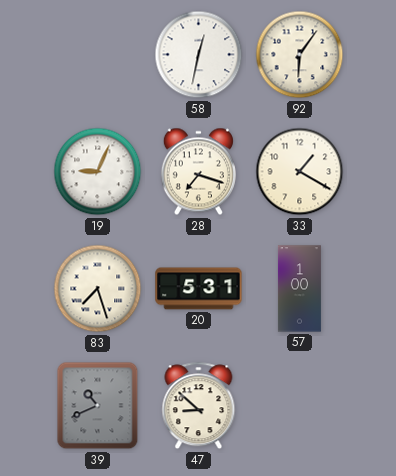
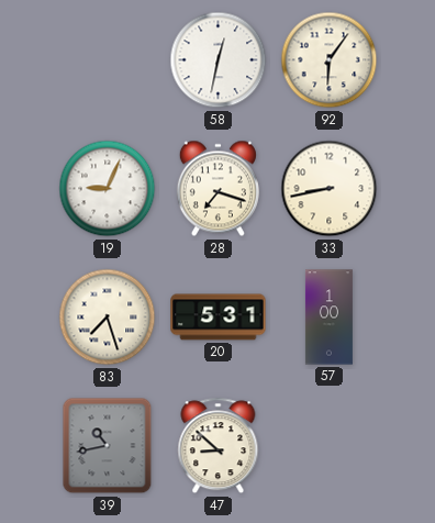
33: 1:20 -> 8:43
39: 10:41 -> 10:43
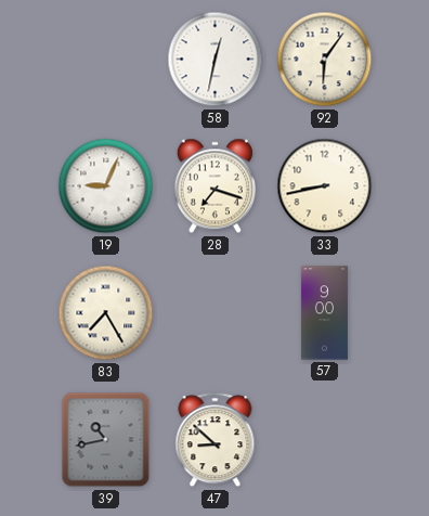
83: 7:27 -> 7:25
20: 5:31 -> none
57: 1:00 -> 9:00
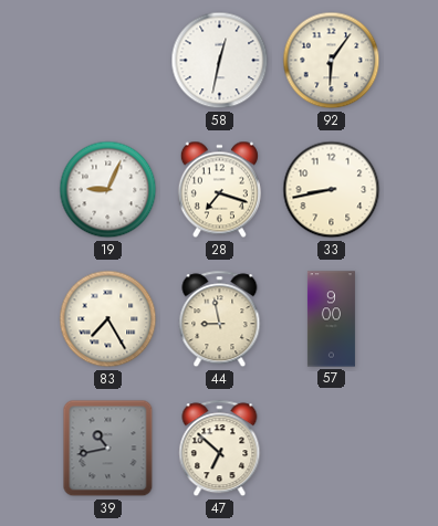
44: none -> 8:58
47: 8:52 -> 6:52
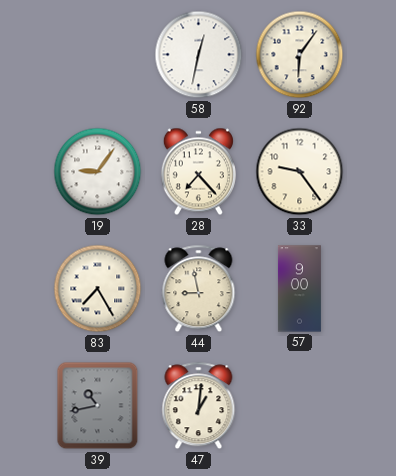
19: 9:04 -> 9:06
28: 7:18 -> 7:23
33: 8:43 -> 9:24
47: 6:52 -> 1:01
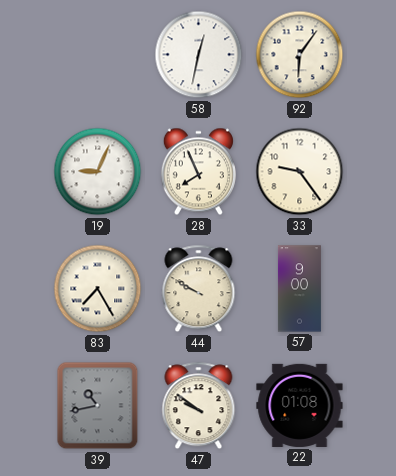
19: 9:06 -> 9:04
28: 7:23 -> 7:56
44: 8:58 -> 9:50
47: 1:01 -> 9:51
22: none -> 01:08
